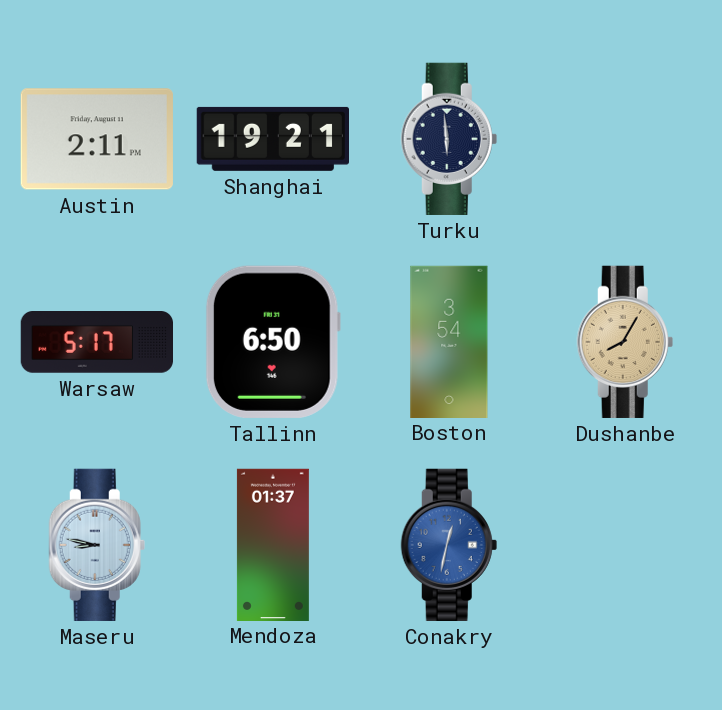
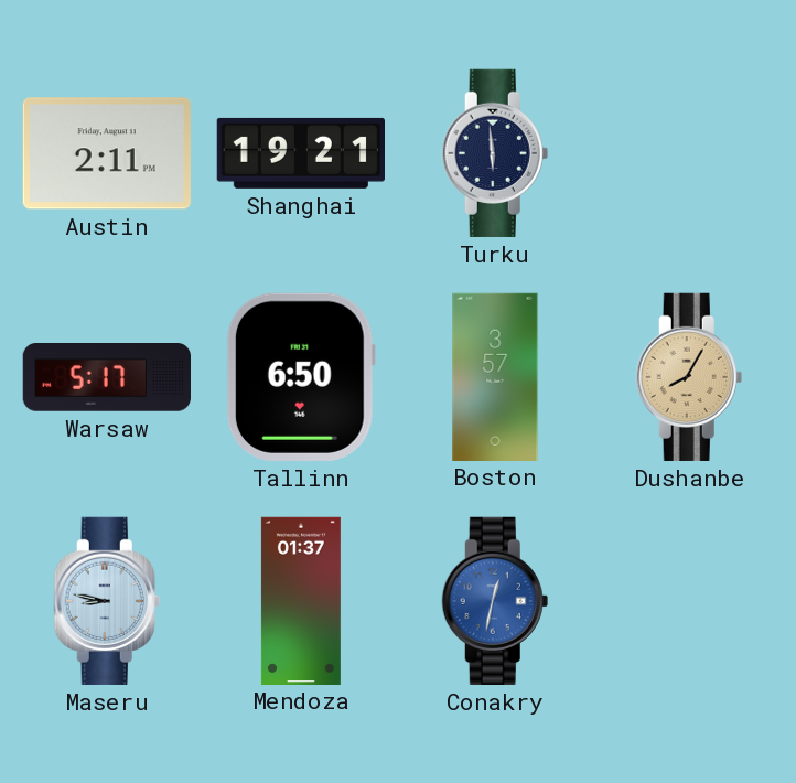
Boston: 3:54 -> 3:57
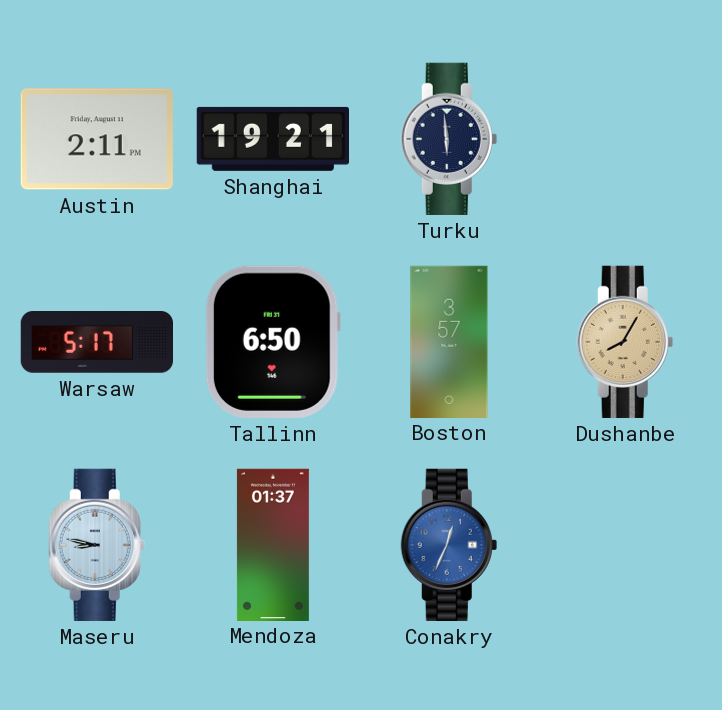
Conakry: 12:32 -> 12:34
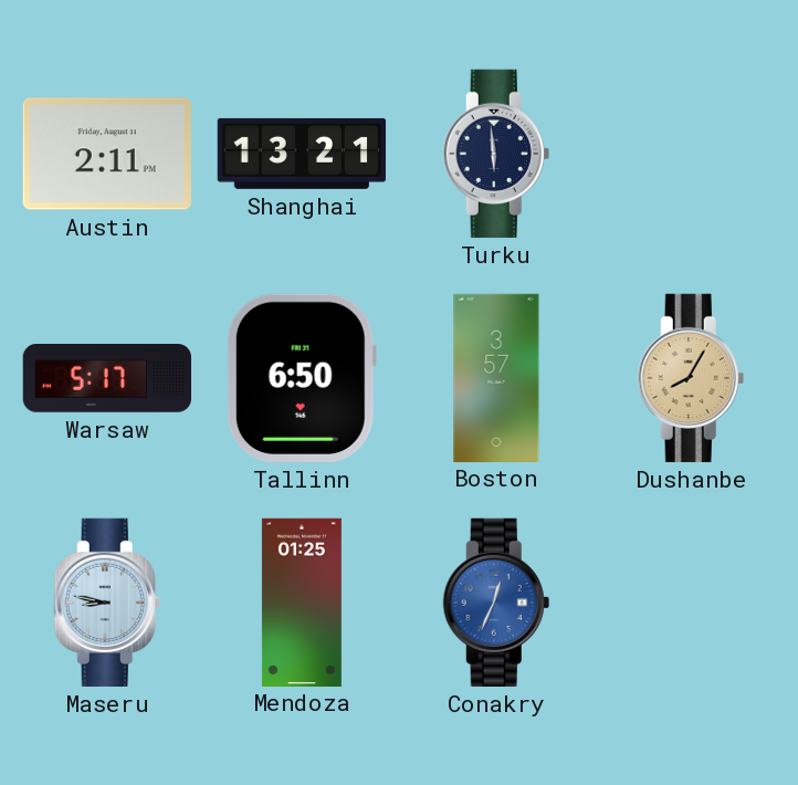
Shanghai: 19:21 -> 13:21
Mendoza: 01:37 -> 01:25
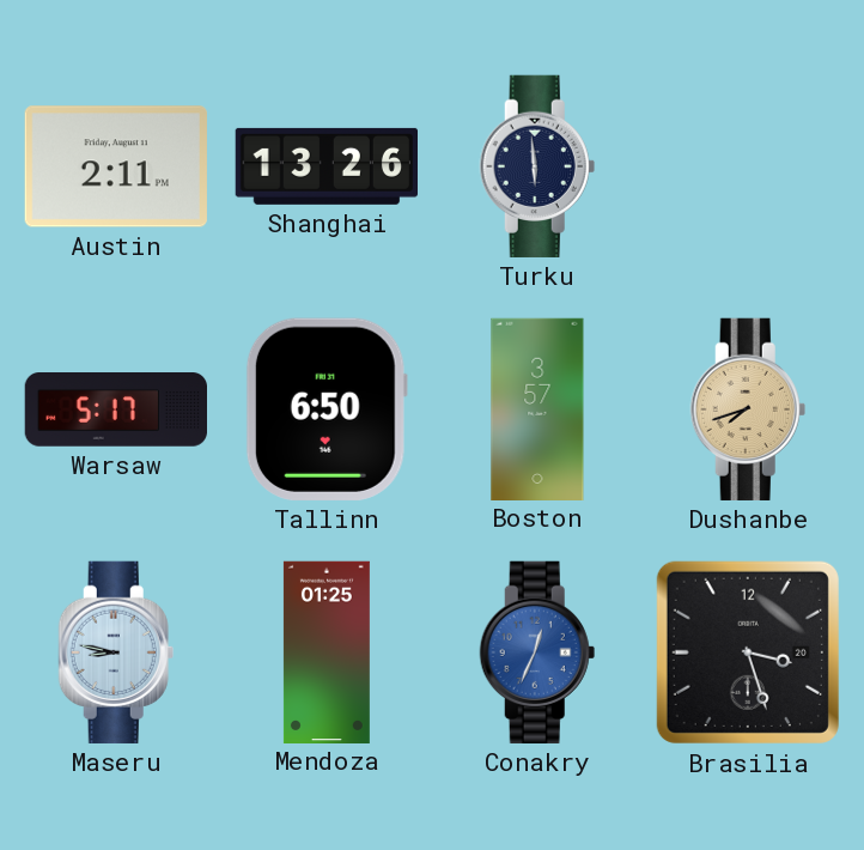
Shanghai: 13:21 -> 13:26
Dushanbe: 8:05 -> 7:42
Brasilia: none -> 3:27
